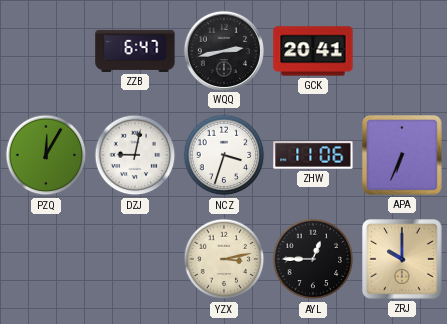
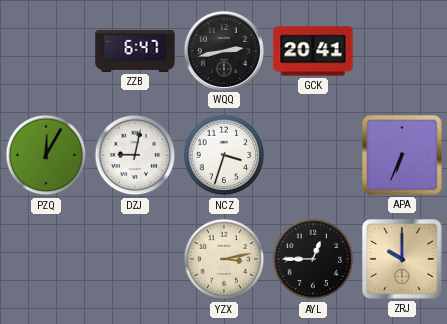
ZHW: 11:06 -> none
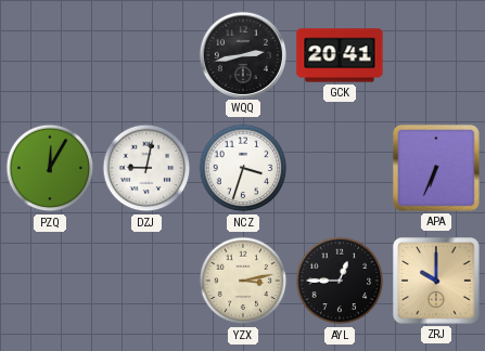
ZZB: 6:47 -> none
